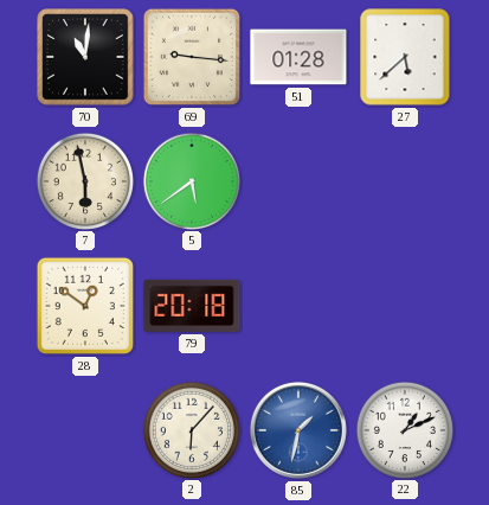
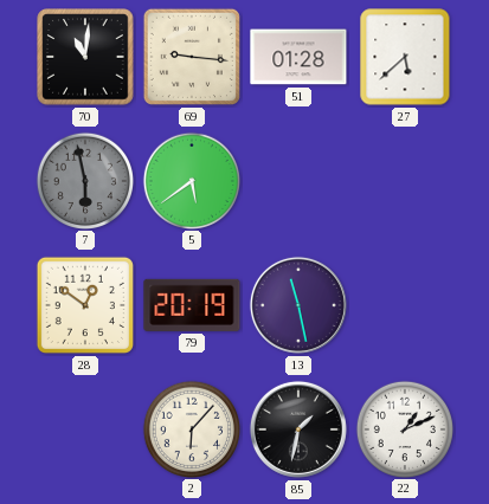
7 dial: cream -> grey
79: 20:18 -> 20:19
13: none -> 11:28
85 dial: blue -> black
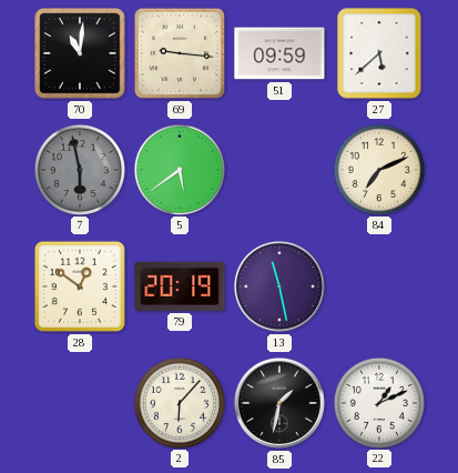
51: 01:28 -> 09:59
84: none -> 7:11
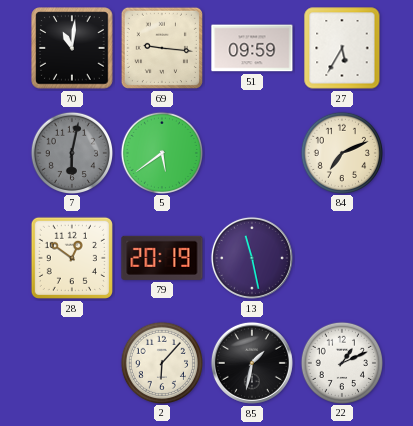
27: 5:38 -> 5:35
7: 5:58 -> 6:02
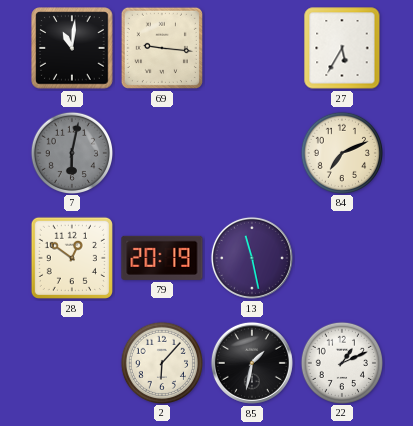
51: 09:59 -> none
5: 5:39 -> none
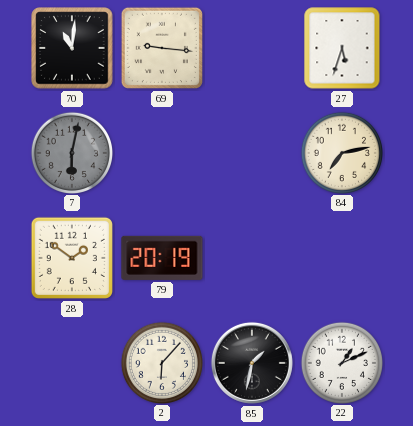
27: 5:35 -> 5:33
84: 7:11 -> 7:13
28: 12:51 -> 1:51
13: 11:28 -> none
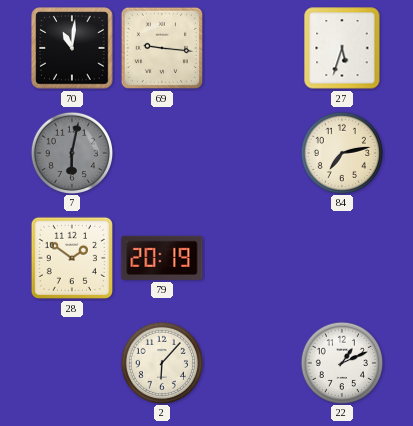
85: 1:32 -> none
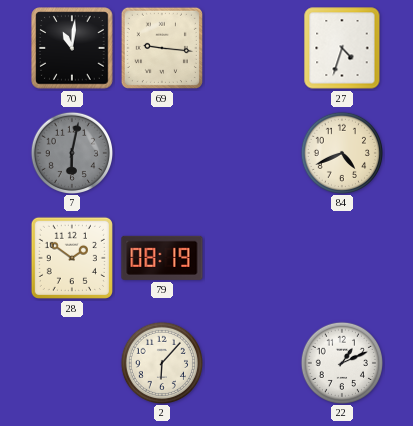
27: 5:33 -> 4:33
84: 7:13 -> 4:41
79: 20:19 -> 08:19
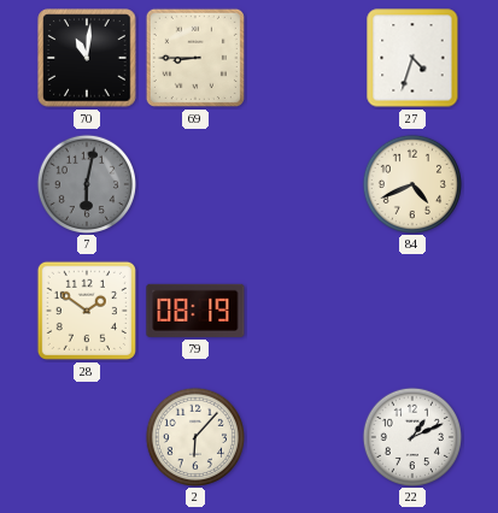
69: 9:16 -> 8:45
